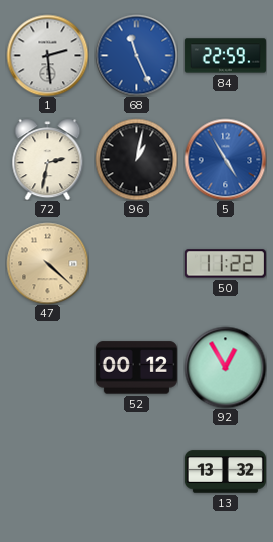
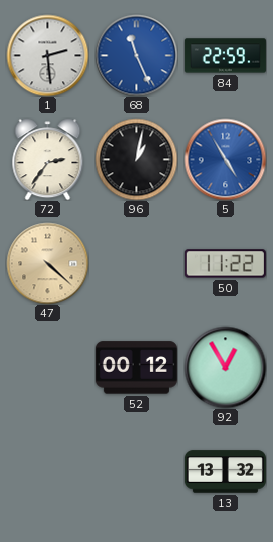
72: 2:32 -> 2:36
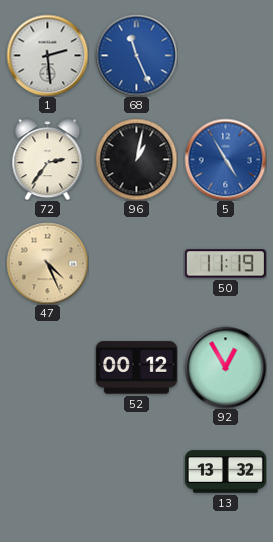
84: 22:59 -> none
47: 4:22 -> 4:26
50: 11:22 -> 11:19
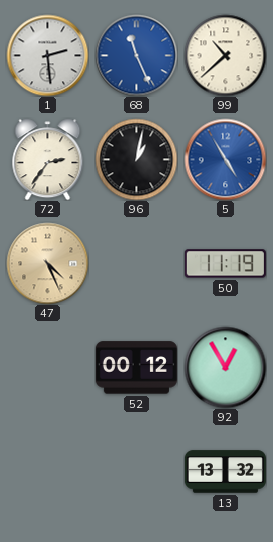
99: none -> 10:38
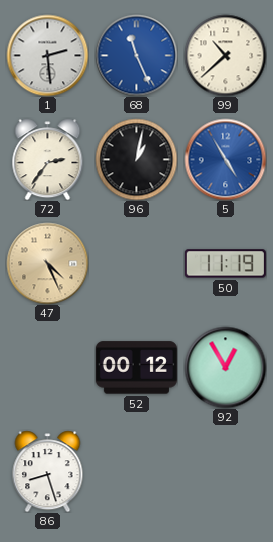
86: none -> 8:27
13: 13:32 -> none
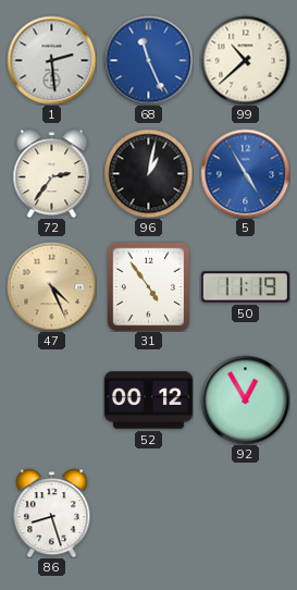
31: none -> 4:54
